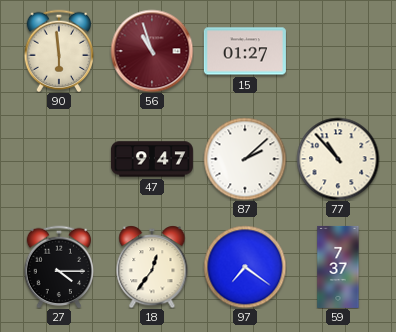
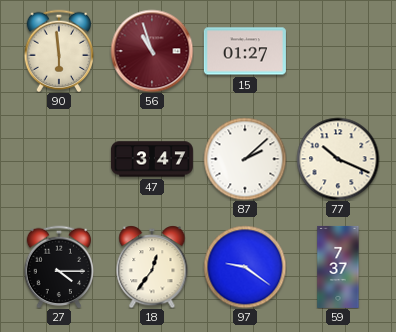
47: 9:47 -> 3:47
77: 10:53 -> 10:19
97: 7:21 -> 9:21
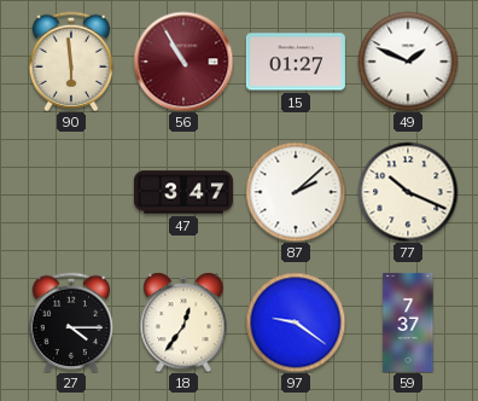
56: 10:57 -> 10:55
49: none -> 1:49
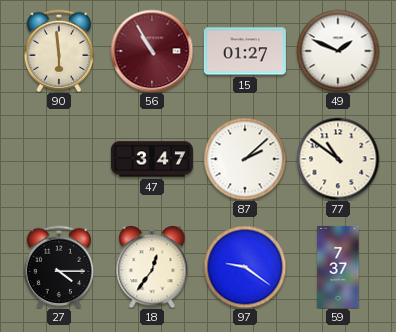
77: 10:19 -> 10:51
